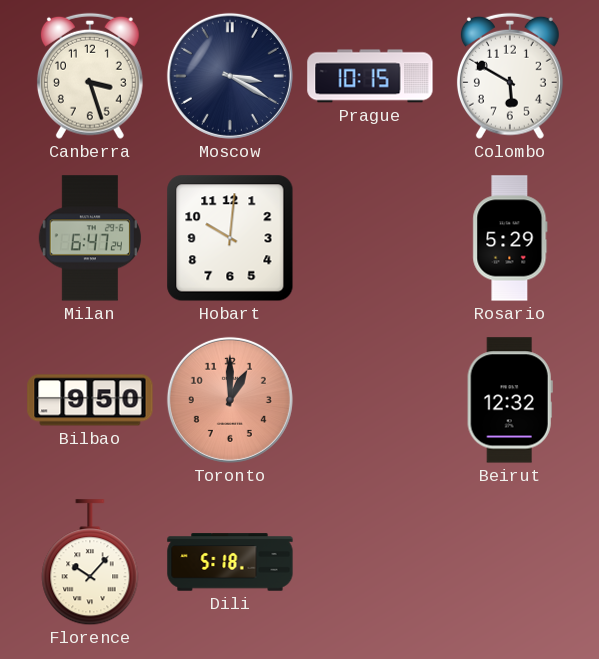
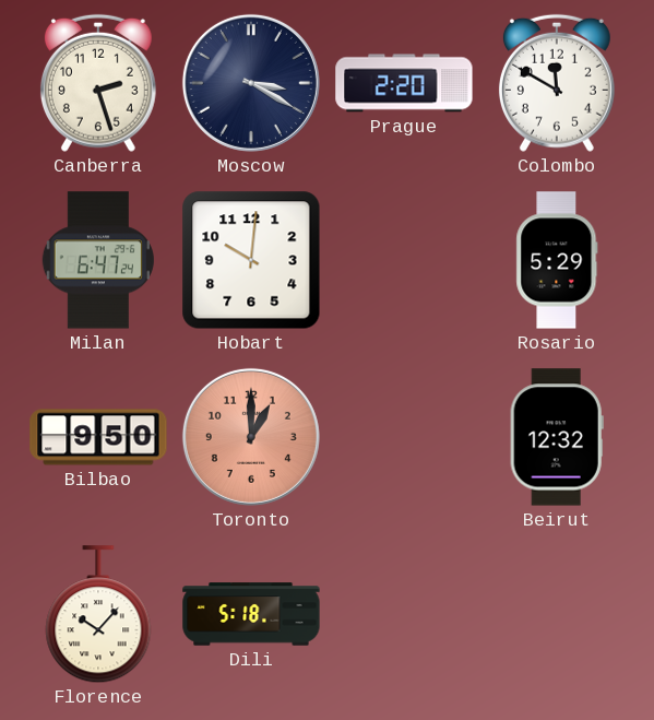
Canberra: 3:27 -> 2:27
Prague: 10:15 -> 2:20
Colombo: 5:50 -> 11:50
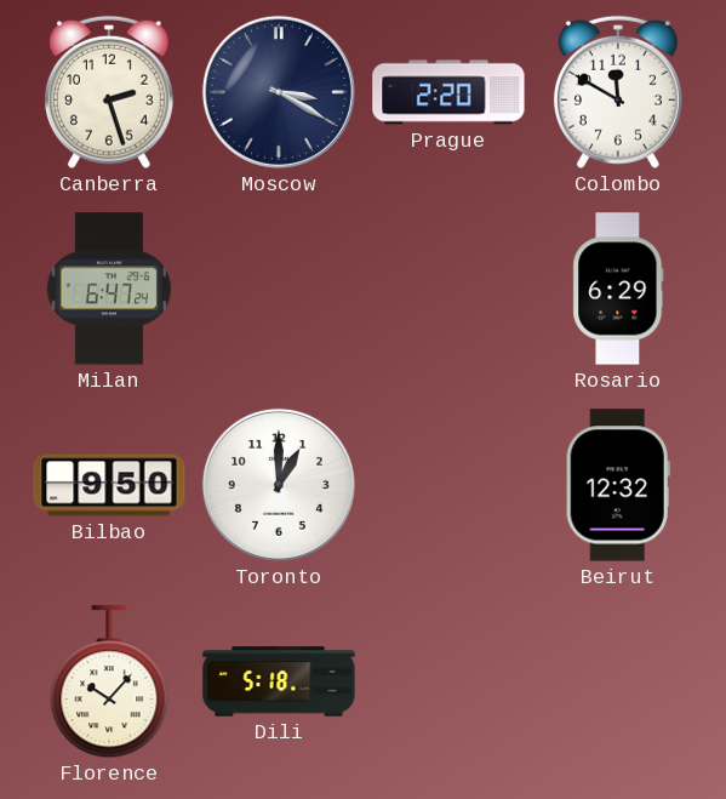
Hobart: 10:01 -> none
Rosario: 5:29 -> 6:29
Toronto dial: salmon -> white
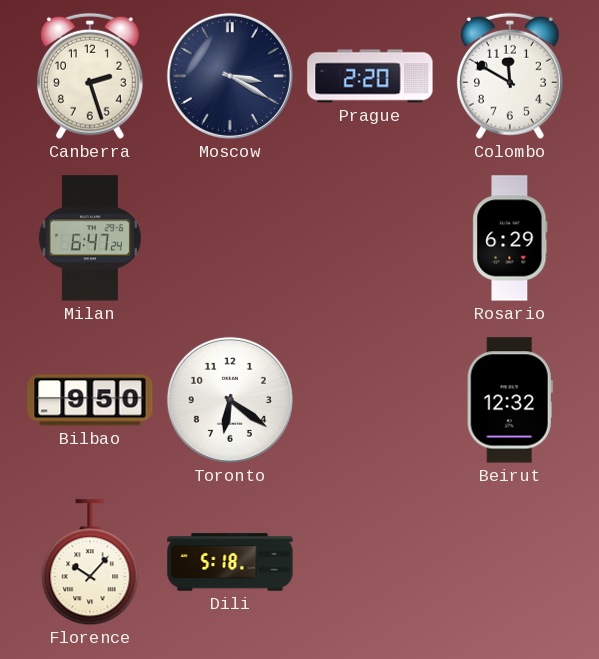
Toronto: 1:00 -> 6:21
